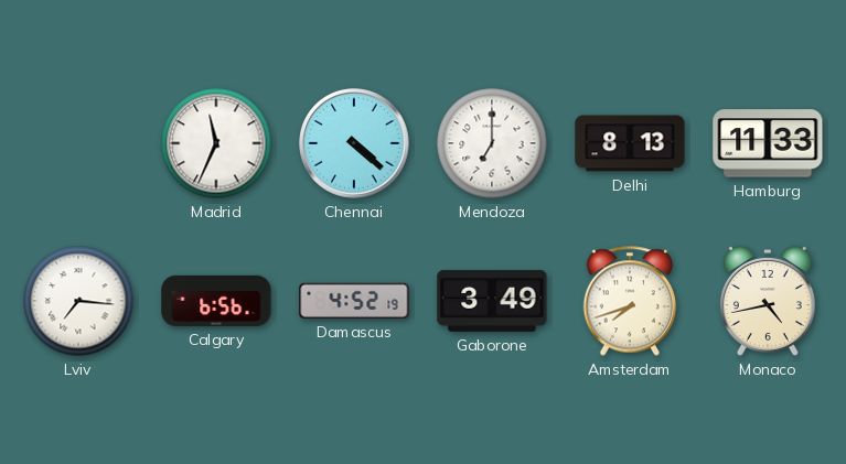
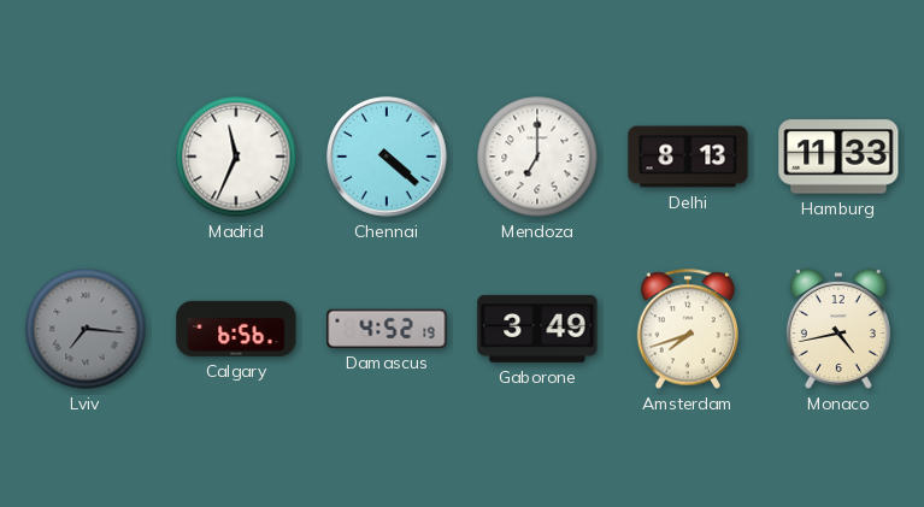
Lviv dial: white -> grey
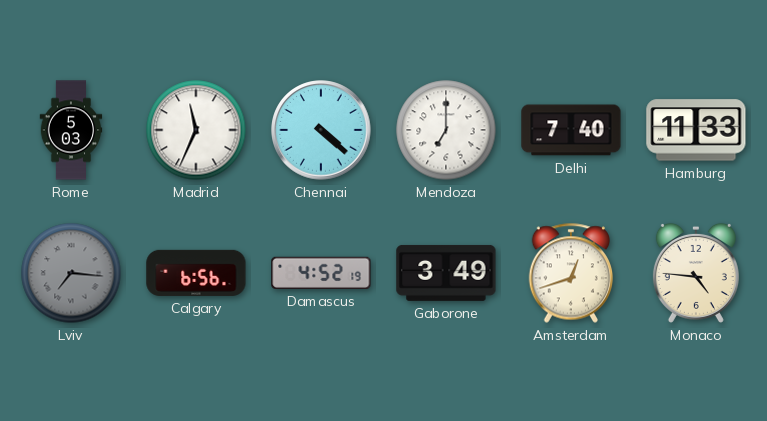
Rome: none -> 5:03
Delhi: 8:13 -> 7:40
Amsterdam: 7:42 -> 12:42
Monaco: 4:43 -> 4:46
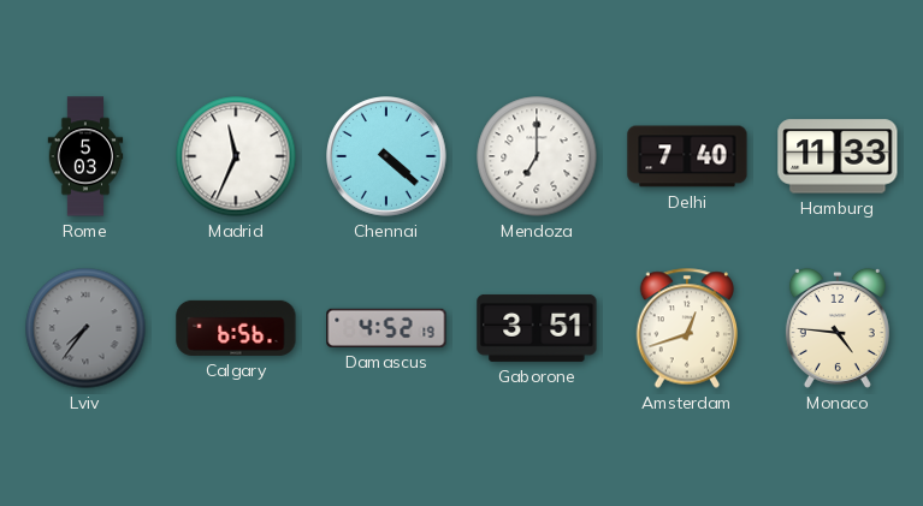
Lviv: 7:16 -> 7:36
Gaborone: 3:49 -> 3:51
